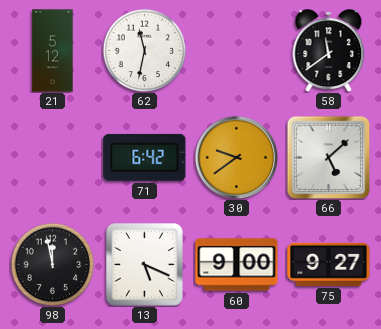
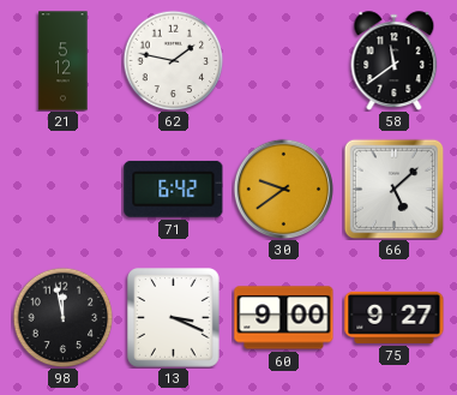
62: 11:32 -> 1:47
13: 5:19 -> 3:19
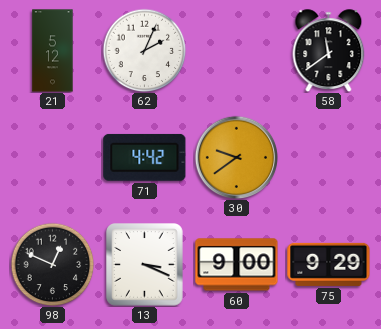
62: 1:47 -> 2:04
71: 6:42 -> 4:42
66: 5:08 -> none
98: 11:58 -> 12:49
75: 9:27 -> 9:29
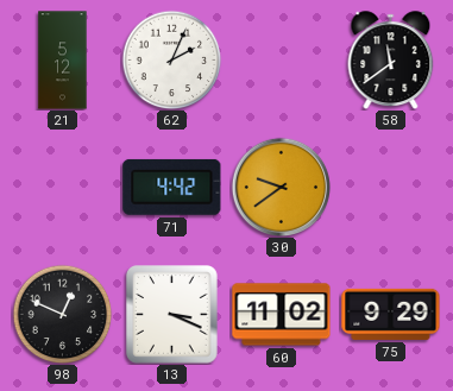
60: 9:00 -> 11:02
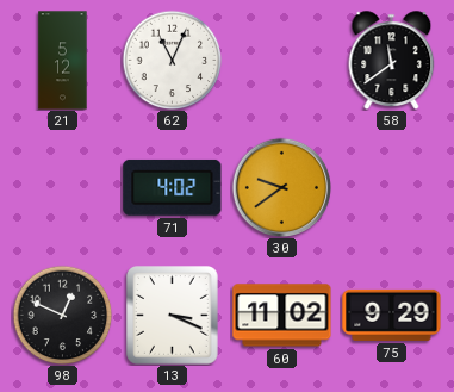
62: 2:04 -> 11:04
71: 4:42 -> 4:02
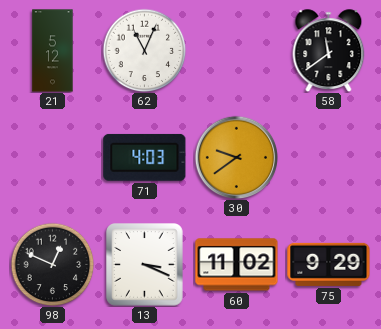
71: 4:02 -> 4:03
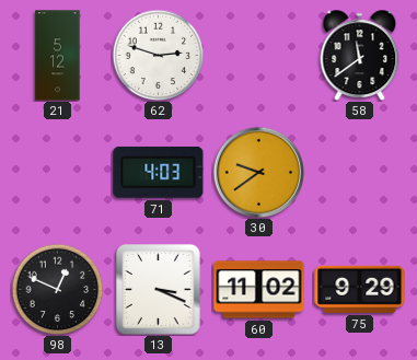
62: 11:04 -> 2:48
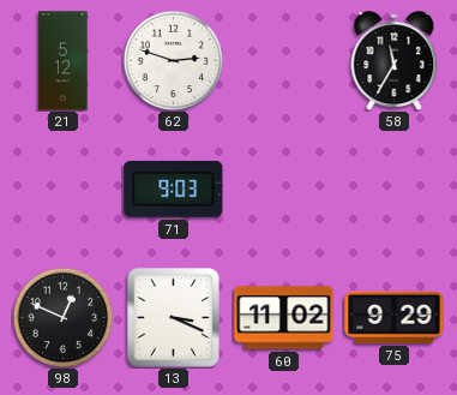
58: 11:39 -> 11:35
71: 4:03 -> 9:03
30: 9:39 -> none
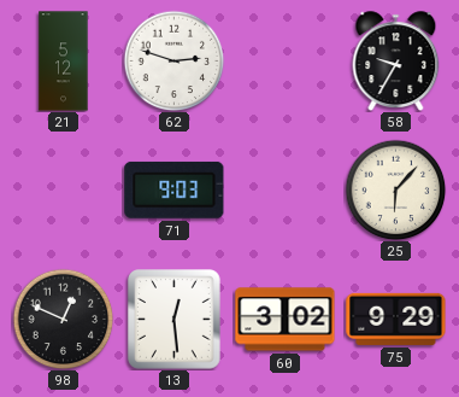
58: 11:35 -> 9:35
25: none -> 6:07
13: 3:19 -> 12:29
60: 11:02 -> 3:02
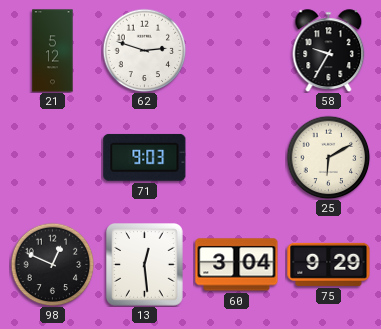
25: 6:07 -> 6:10
60: 3:02 -> 3:04
